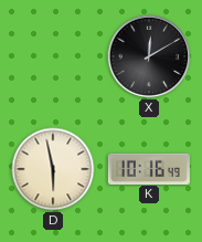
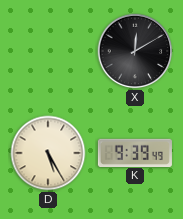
D: 5:58 -> 5:25
K: 10:16 -> 9:39
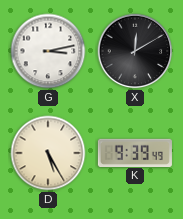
G: none -> 3:13
